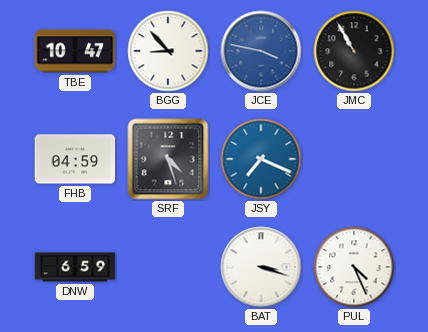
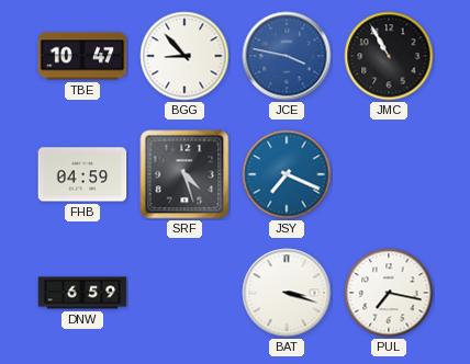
PUL: 4:26 -> 7:17
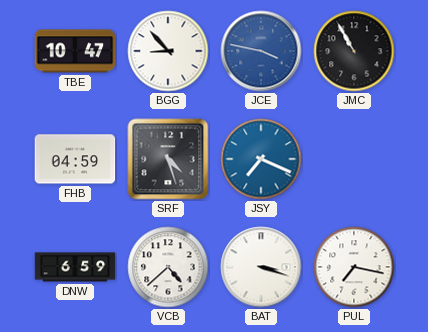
VCB: none -> 4:38
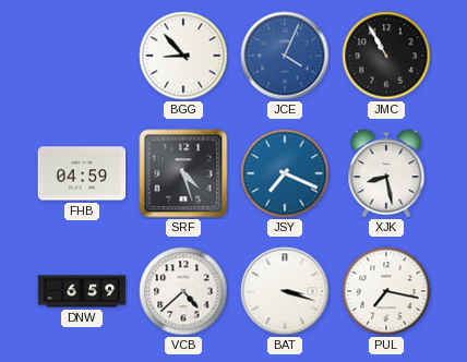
TBE: 10:47 -> none
JCE: 3:47 -> 4:04
XJK: none -> 8:28
